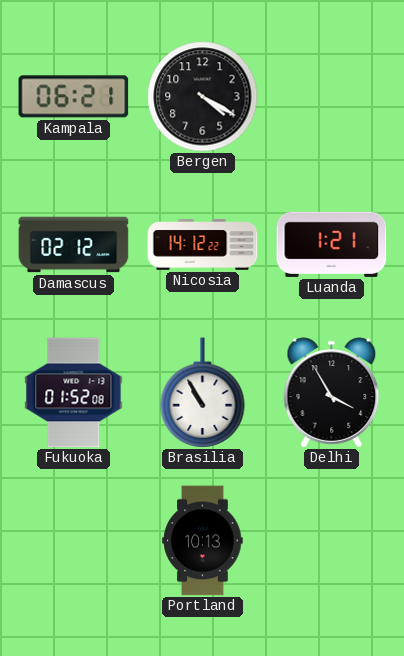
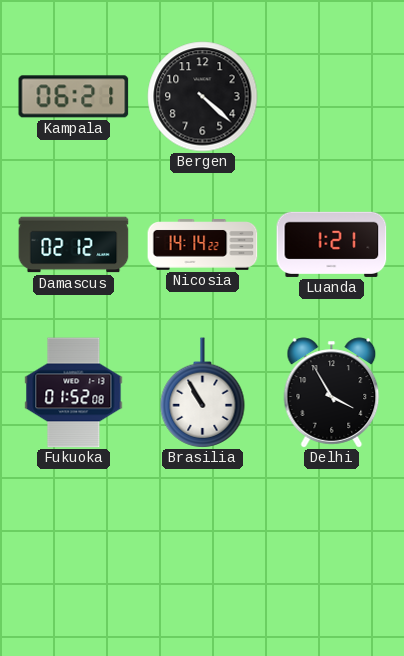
Bergen: 4:20 -> 4:22
Nicosia: 14:12 -> 14:14
Portland: 10:13 -> none
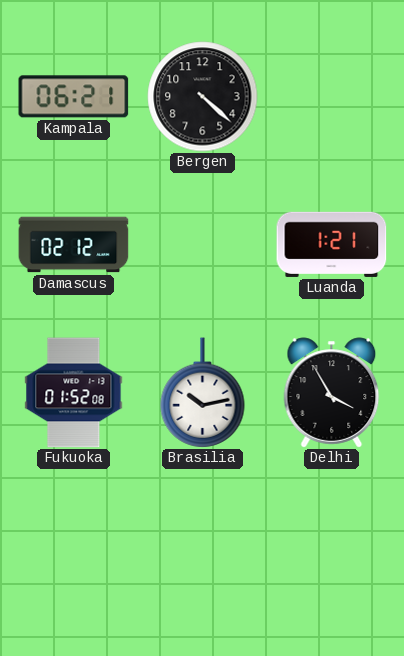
Nicosia: 14:14 -> none
Brasilia: 10:55 -> 10:13
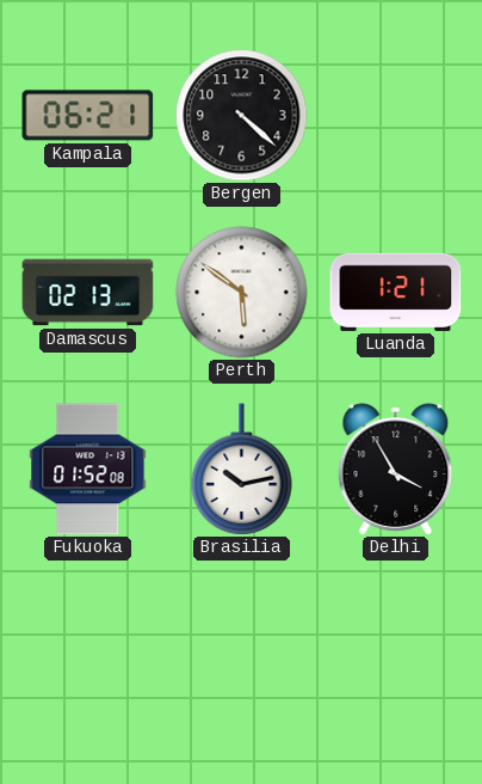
Damascus: 02:12 -> 02:13
Perth: none -> 5:51
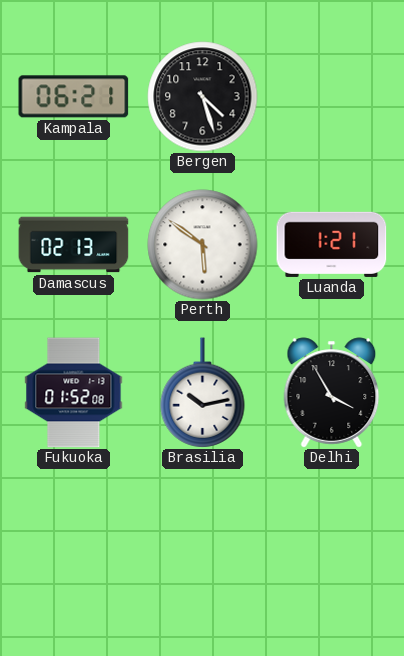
Bergen: 4:22 -> 4:27
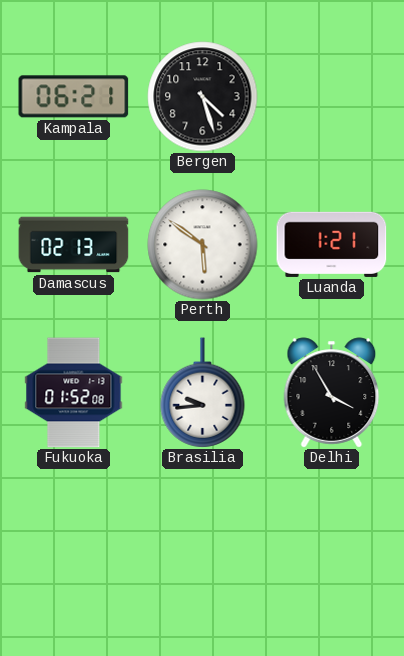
Brasilia: 10:13 -> 9:44
